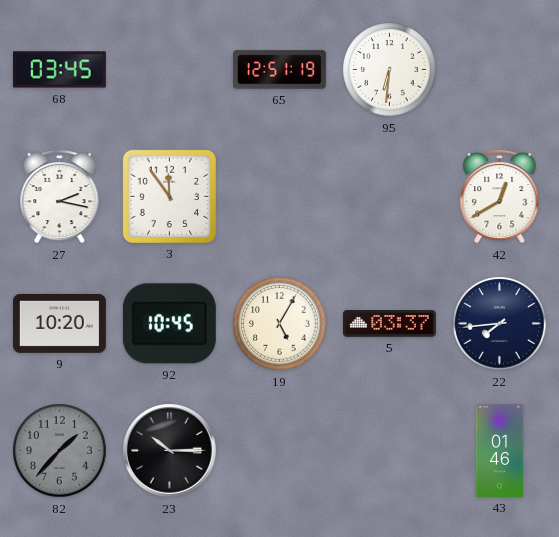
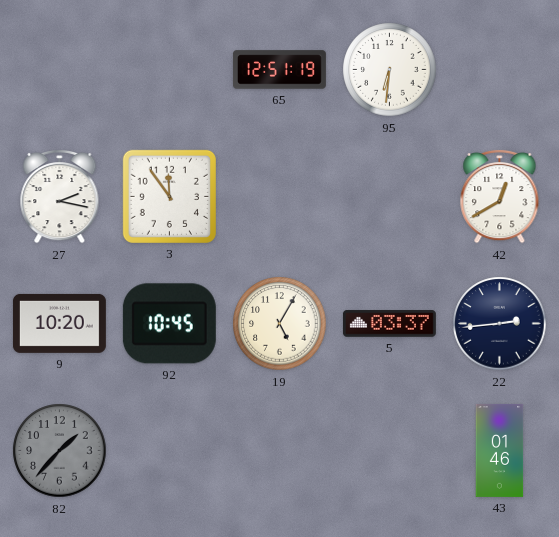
68: 03:45 -> none
22: 7:44 -> 2:44
23: 10:15 -> none
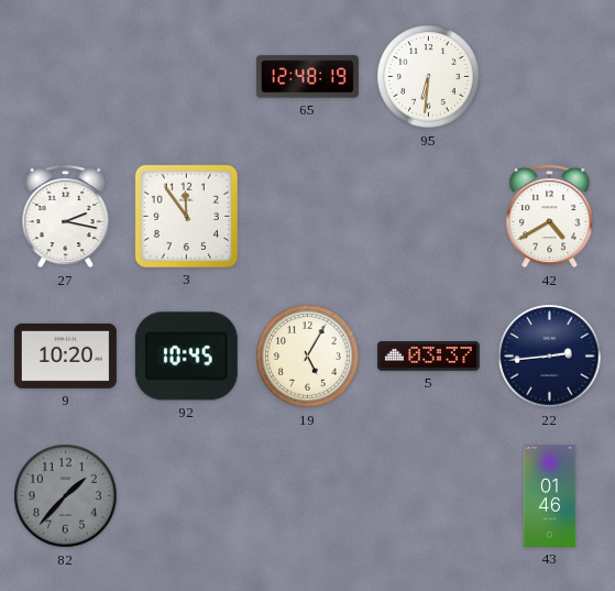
65: 12:51 -> 12:48
42: 12:40 -> 4:40
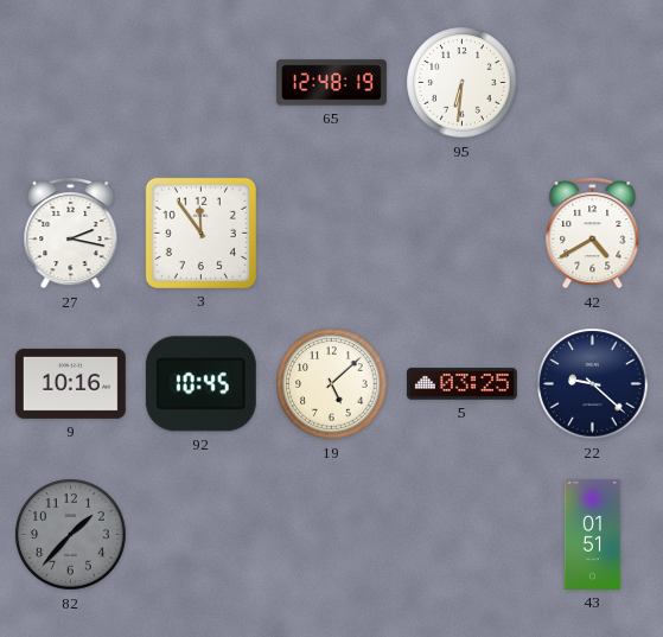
9: 10:20 -> 10:16
19: 5:05 -> 5:08
5: 03:37 -> 03:25
22: 2:44 -> 9:22
43: 01:46 -> 01:51
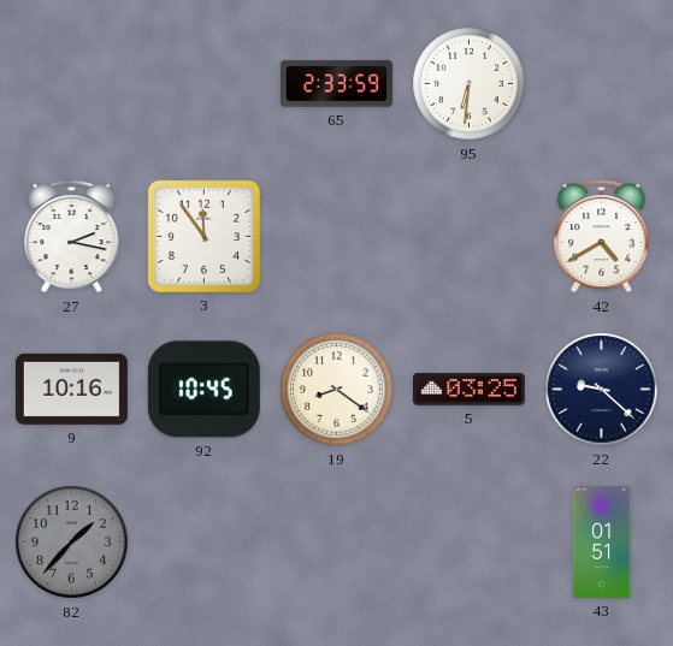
65: 12:48 -> 2:33
19: 5:08 -> 8:21
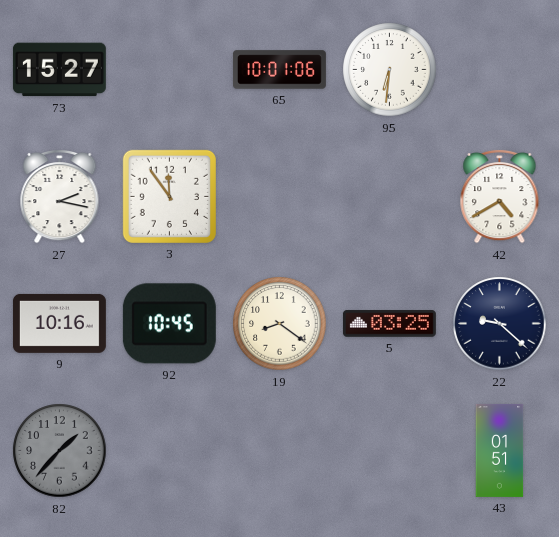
73: none -> 15:27
65: 2:33 -> 10:01
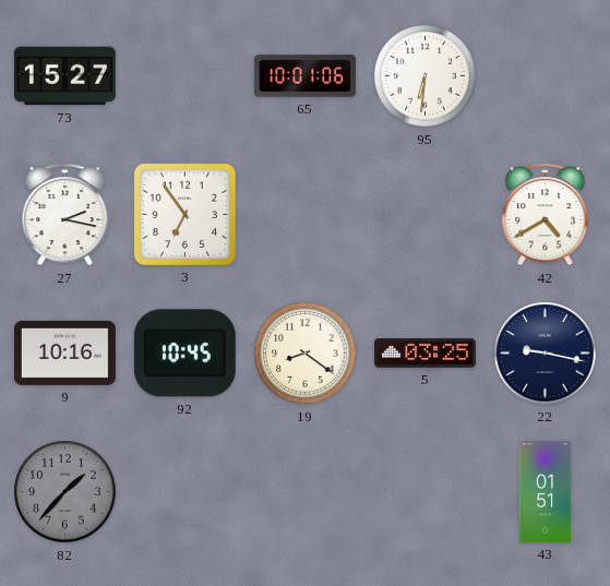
3: 11:54 -> 6:54
22: 9:22 -> 9:17
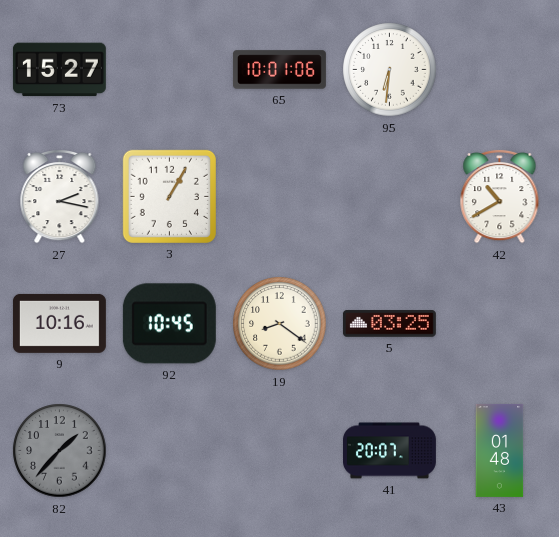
3: 6:54 -> 1:05
42: 4:40 -> 10:40
22: 9:17 -> none
41: none -> 20:07
43: 01:51 -> 01:48
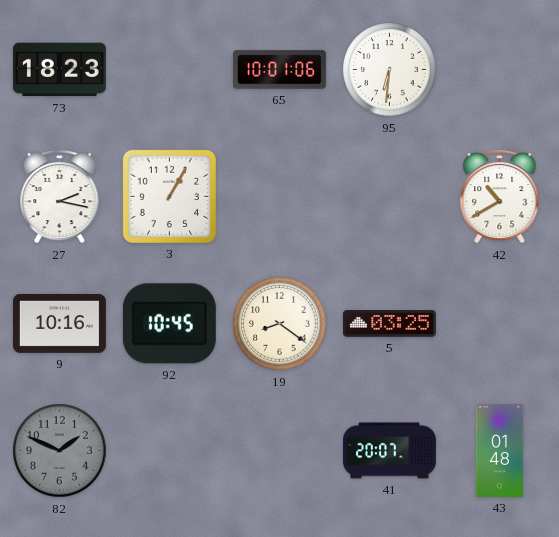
73: 15:27 -> 18:23
82: 1:37 -> 1:49
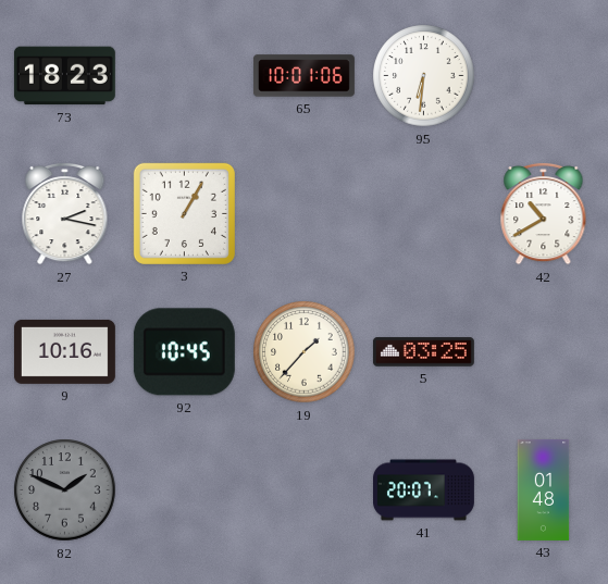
19: 8:21 -> 1:37
